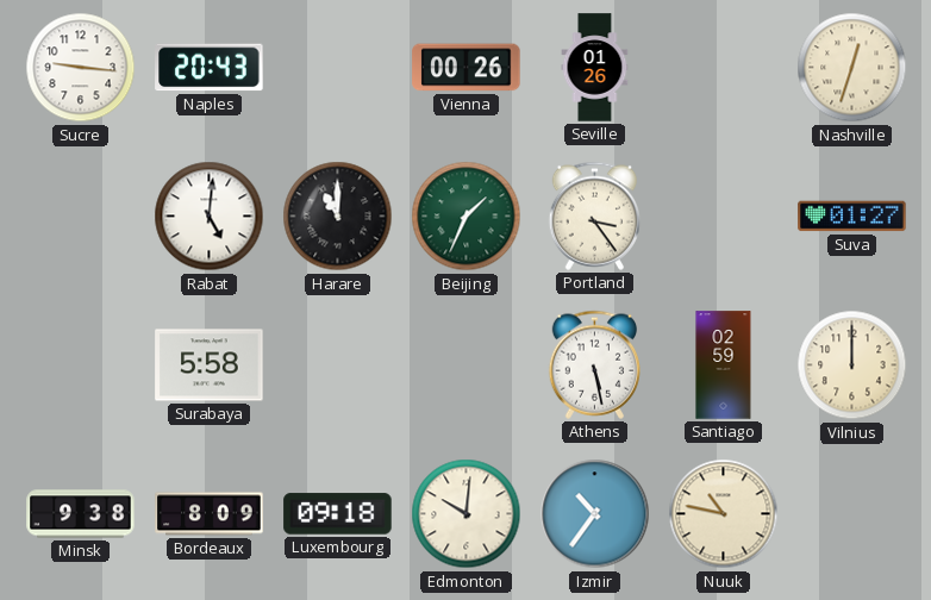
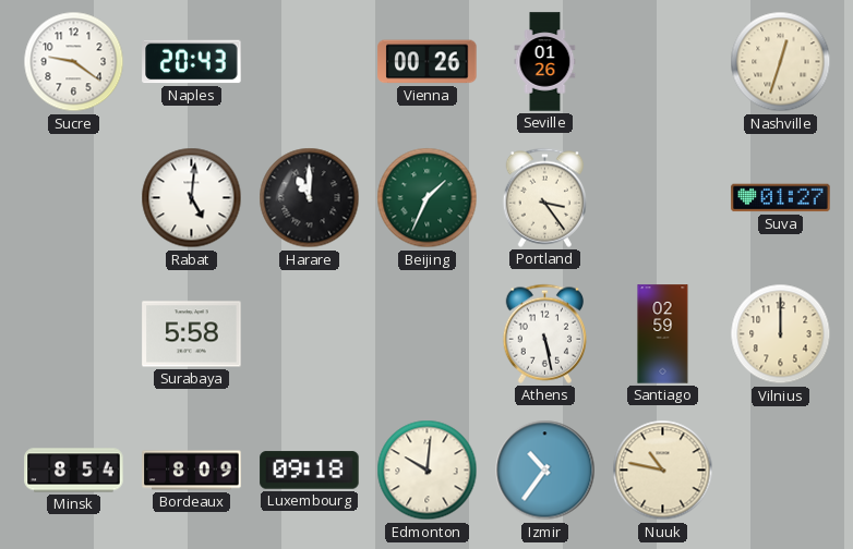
Sucre: 9:16 -> 9:21
Minsk: 9:38 -> 8:54
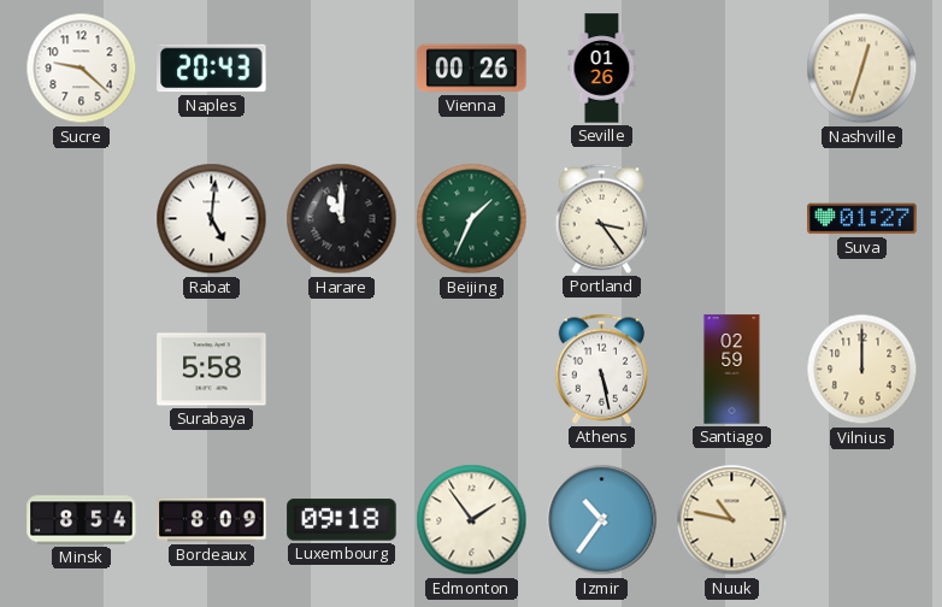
Sucre: 9:21 -> 9:22
Edmonton: 10:01 -> 1:54
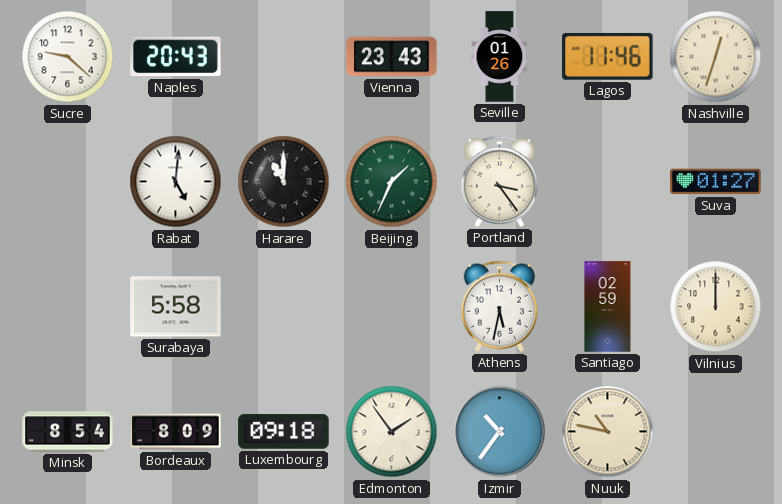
Vienna: 00:26 -> 23:43
Lagos: none -> 11:46
Athens: 5:28 -> 5:32
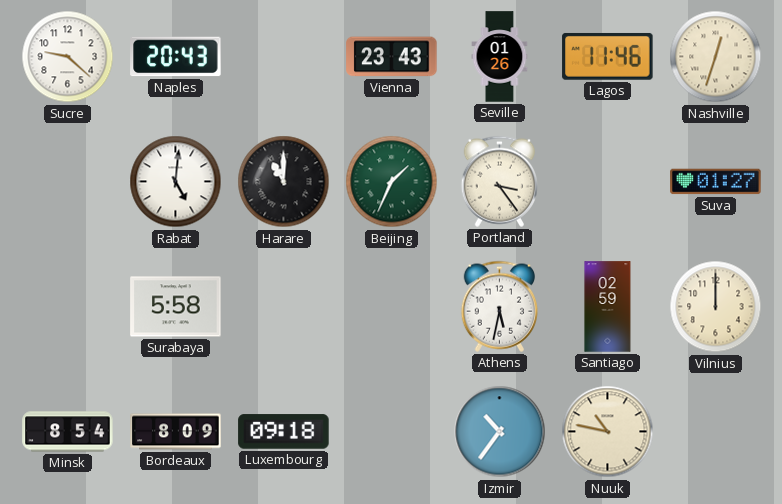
Edmonton: 1:54 -> none
